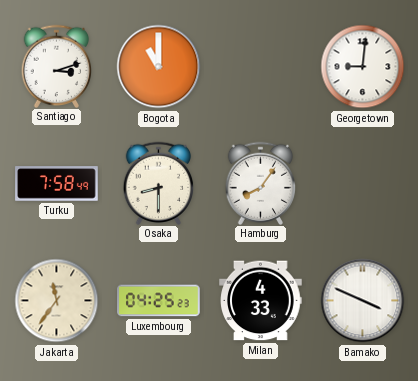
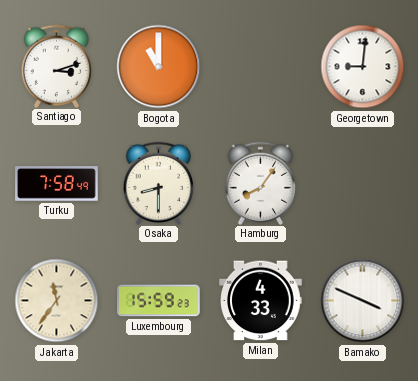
Luxembourg: 04:25 -> 15:59
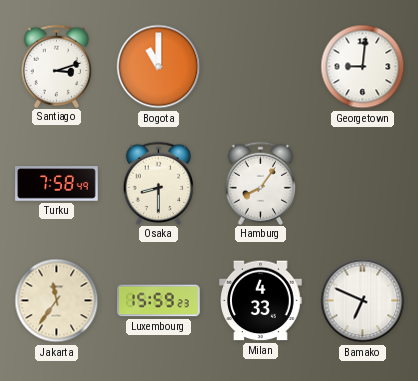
Bamako: 3:49 -> 6:49
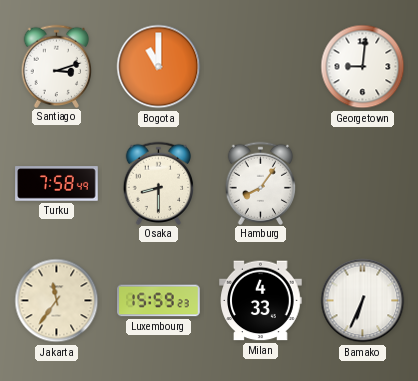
Bamako: 6:49 -> 6:34
